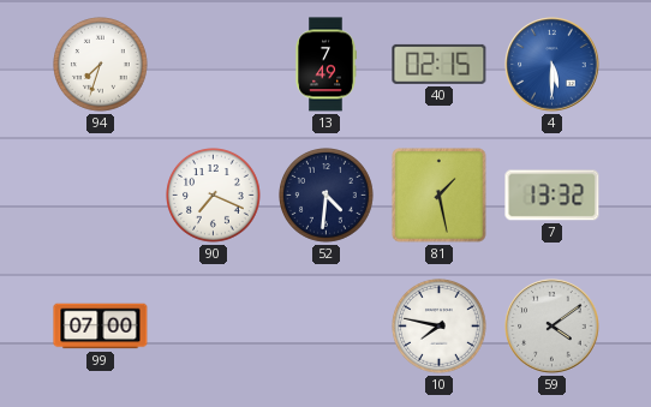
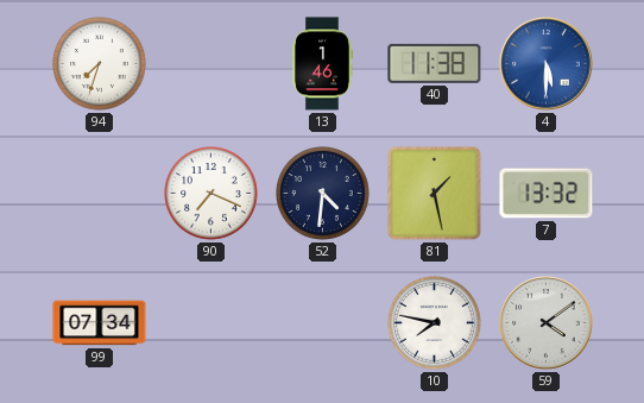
13: 7:49 -> 1:46
40: 02:15 -> 11:38
99: 07:00 -> 07:34
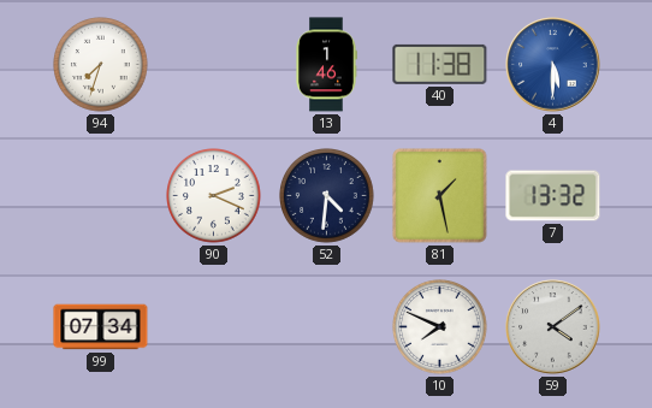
90: 7:19 -> 2:19
10: 7:47 -> 7:49
